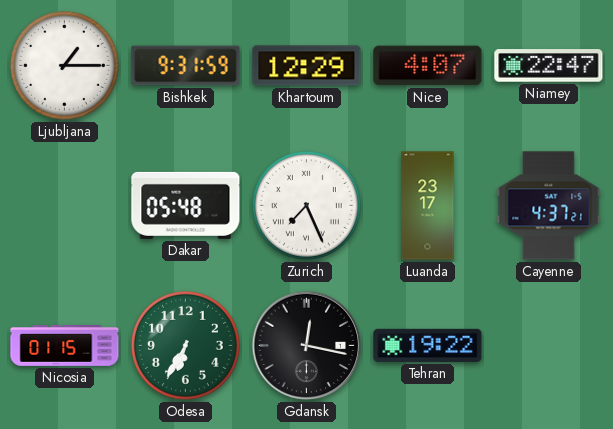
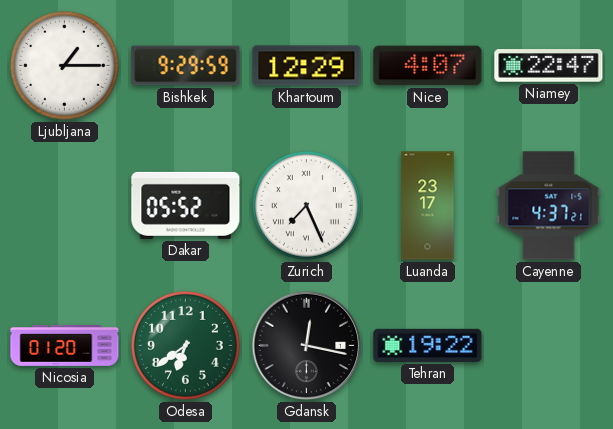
Bishkek: 9:31 -> 9:29
Dakar: 05:48 -> 05:52
Nicosia: 01:15 -> 01:20
Odesa: 6:35 -> 6:39
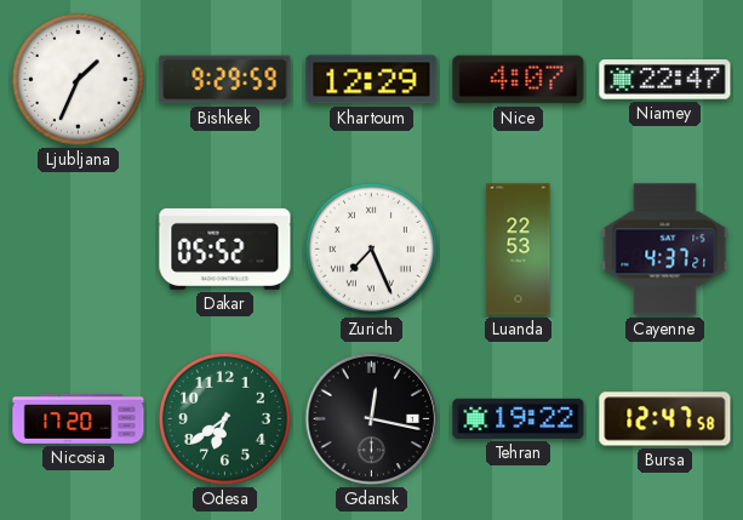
Ljubljana: 1:15 -> 1:34
Luanda: 23:17 -> 22:53
Nicosia: 01:20 -> 17:20
Bursa: none -> 12:47
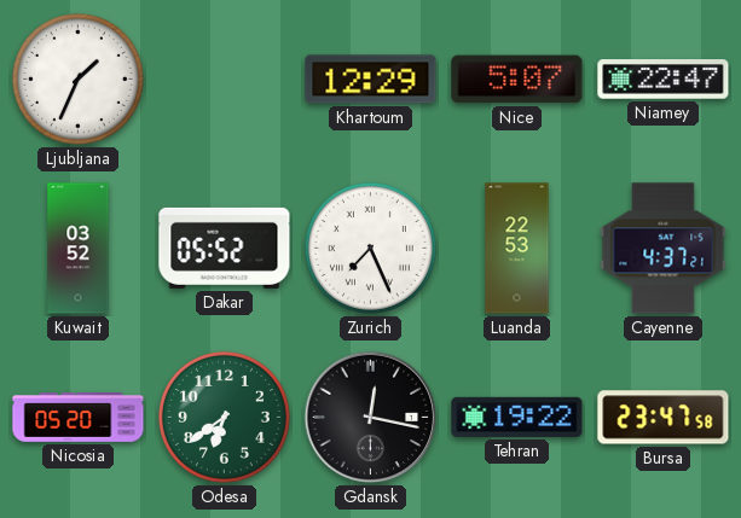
Bishkek: 9:29 -> none
Nice: 4:07 -> 5:07
Kuwait: none -> 03:52
Nicosia: 17:20 -> 05:20
Bursa: 12:47 -> 23:47
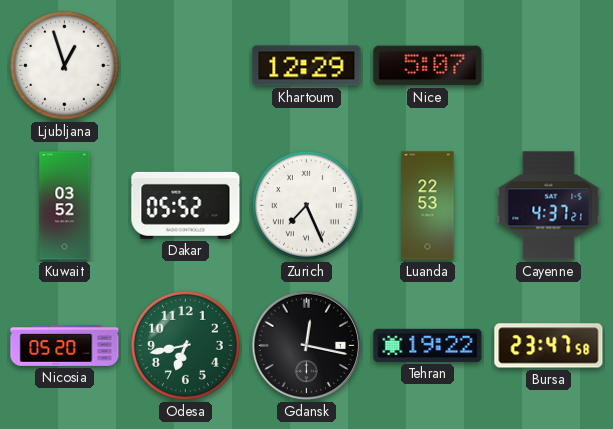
Ljubljana: 1:34 -> 12:57
Niamey: 22:47 -> none
Odesa: 6:39 -> 6:43
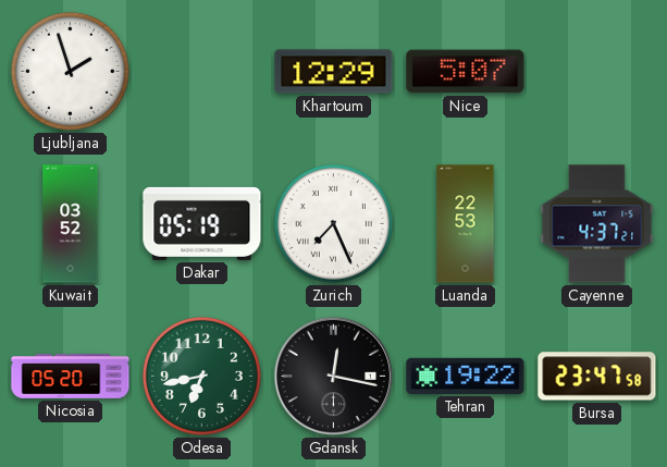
Ljubljana: 12:57 -> 1:57
Dakar: 05:52 -> 05:19
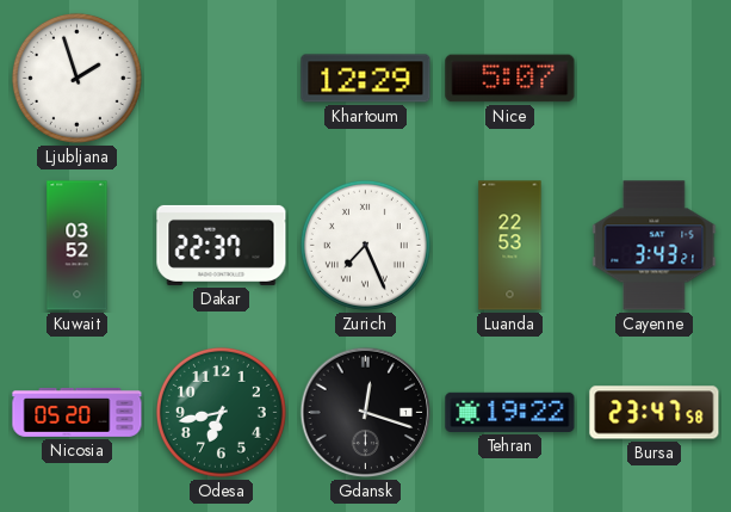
Dakar: 05:19 -> 22:37
Cayenne: 4:37 -> 3:43
Gdansk: 12:17 -> 12:18
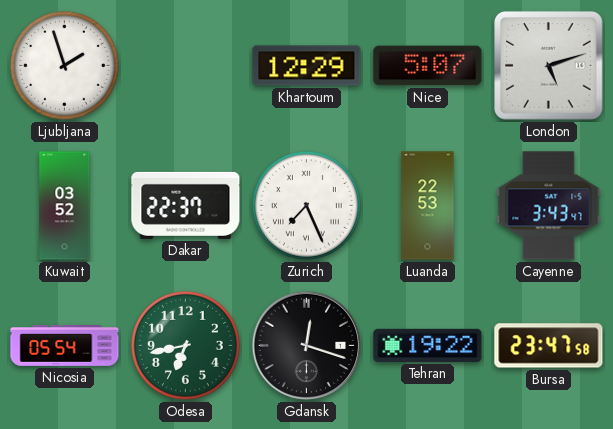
London: none -> 5:12
Cayenne: 3:43:21 -> 3:43:47
Nicosia: 05:20 -> 05:54
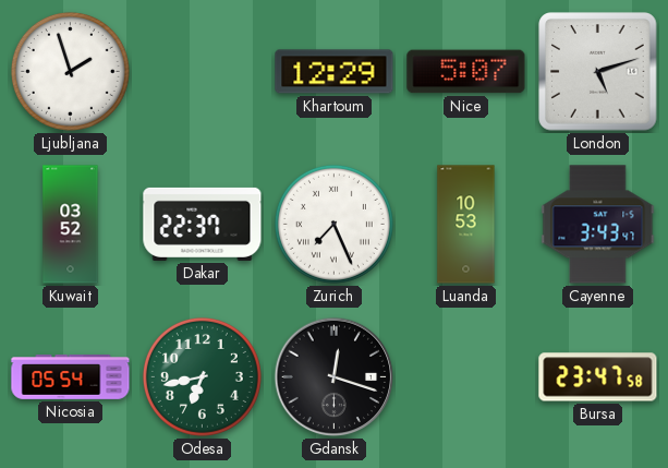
Luanda: 22:53 -> 10:53
Tehran: 19:22 -> none
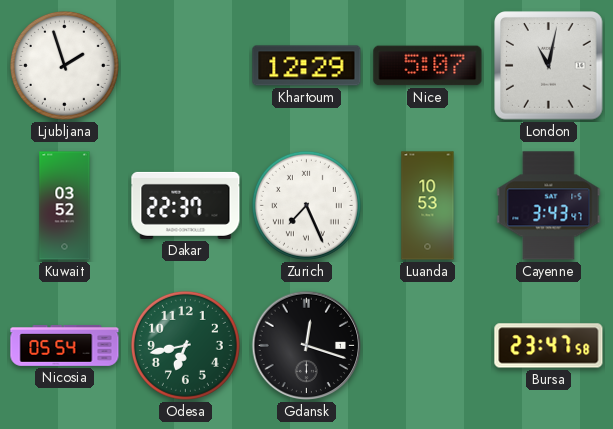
London: 5:12 -> 11:02
